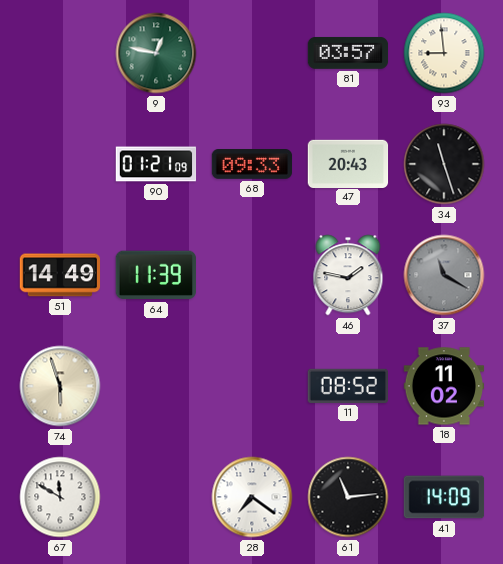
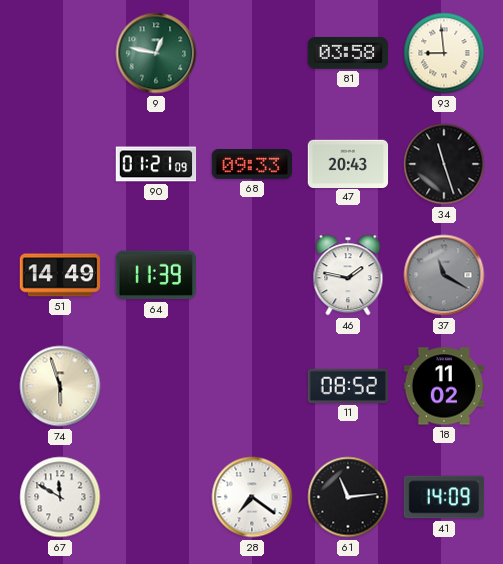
81: 03:57 -> 03:58
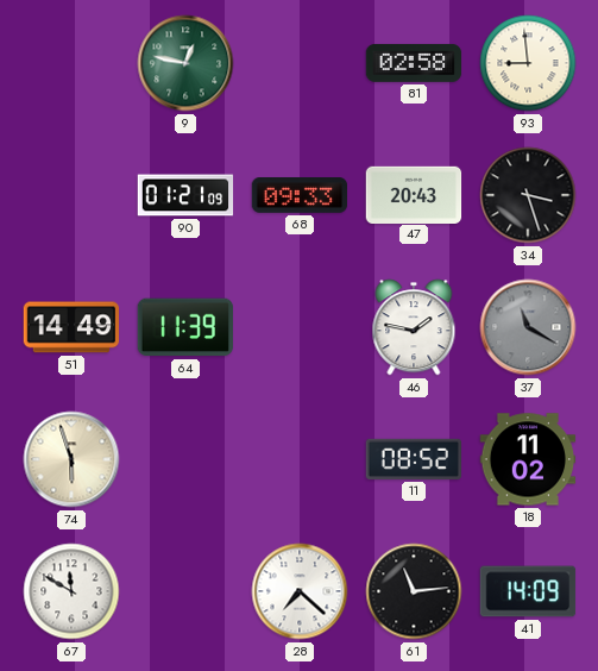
81: 03:58 -> 02:58
34: 11:27 -> 3:27
28: 7:21 -> 7:22
